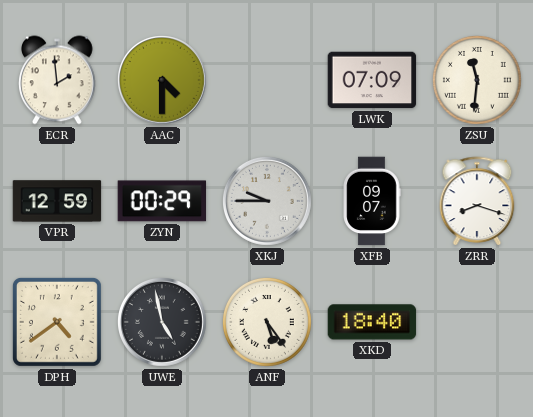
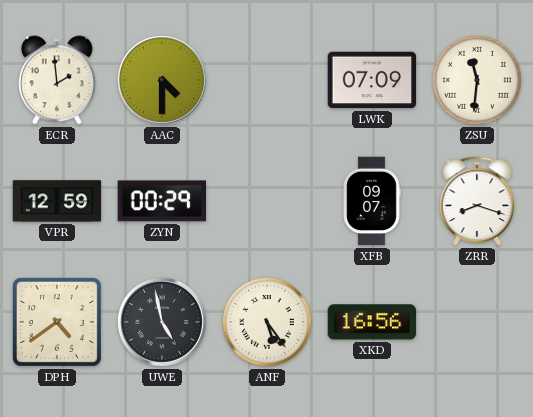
XKJ: 9:45 -> none
XKD: 18:40 -> 16:56
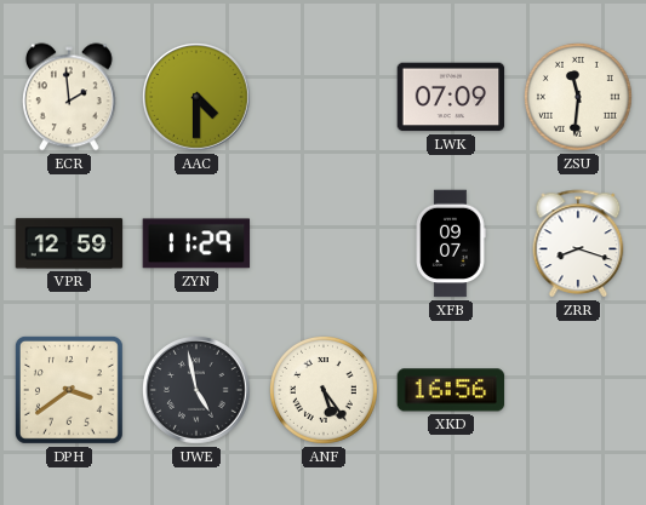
ZYN: 00:29 -> 11:29
DPH: 4:39 -> 3:39
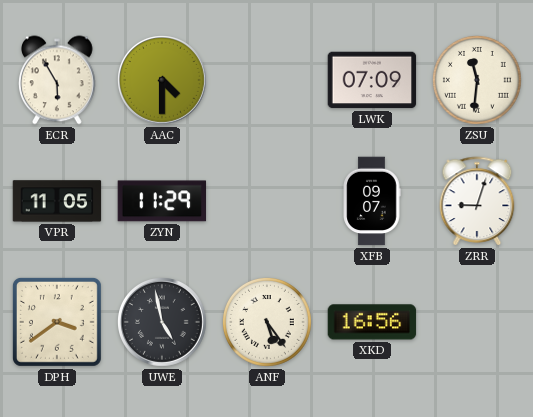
ECR: 1:59 -> 5:55
VPR: 12:59 -> 11:05
ZRR: 8:18 -> 9:03
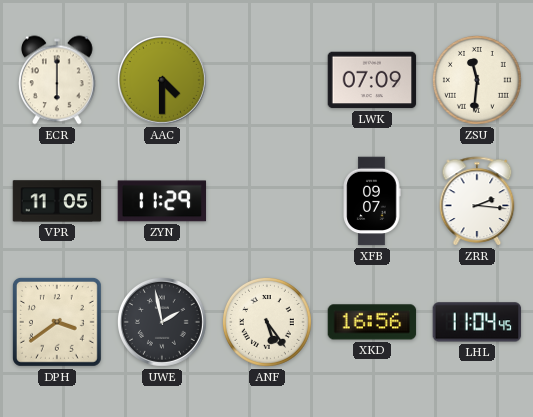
ECR: 5:55 -> 6:00
ZRR: 9:03 -> 2:16
UWE: 4:58 -> 1:58
LHL: none -> 11:04
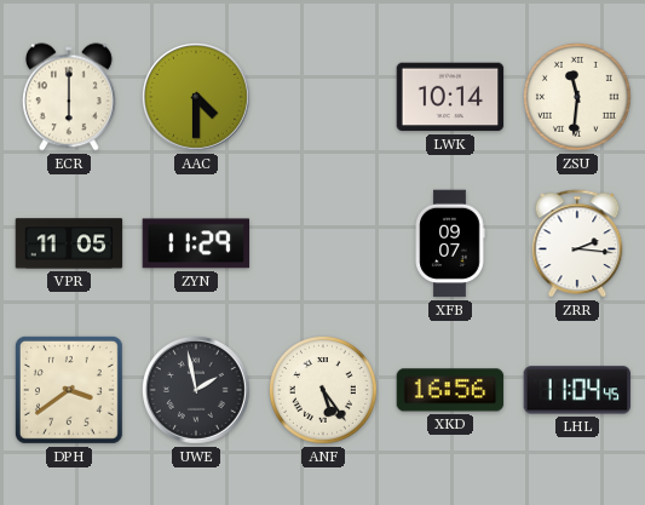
LWK: 07:09 -> 10:14
